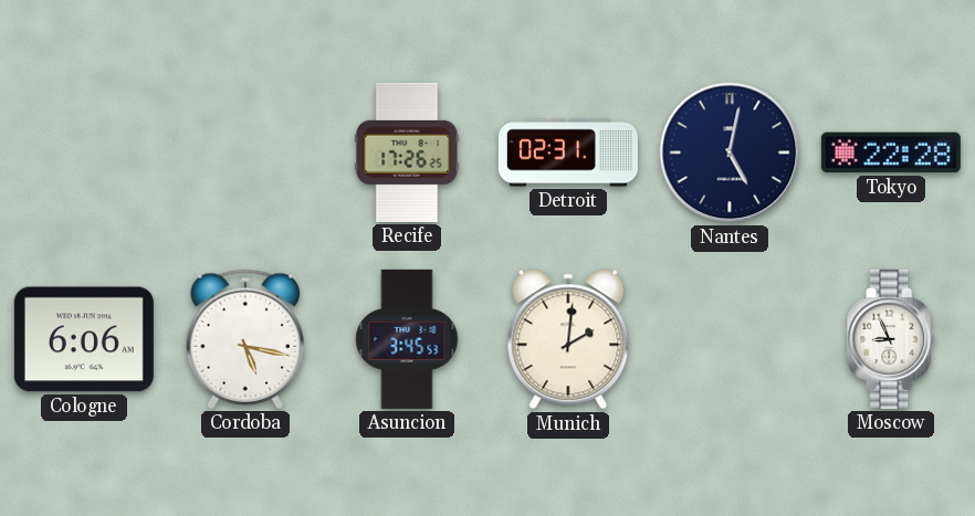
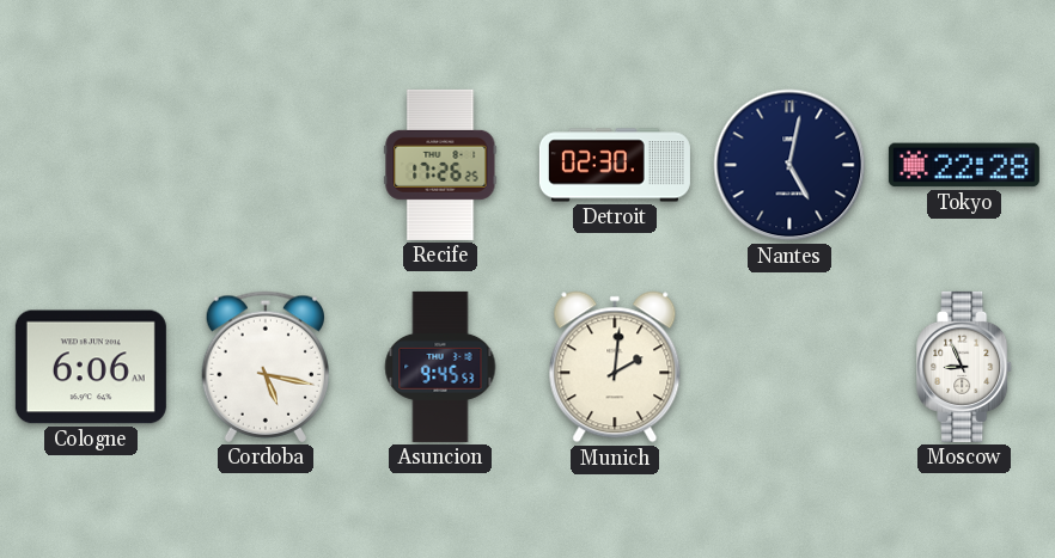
Detroit: 02:31 -> 02:30
Asuncion: 3:45 -> 9:45
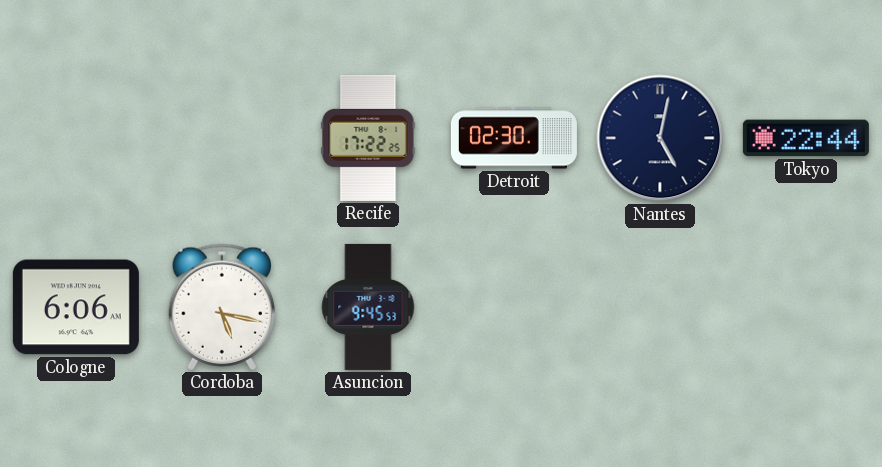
Recife: 17:26 -> 17:22
Tokyo: 22:28 -> 22:44
Munich: 2:01 -> none
Moscow: 8:56 -> none
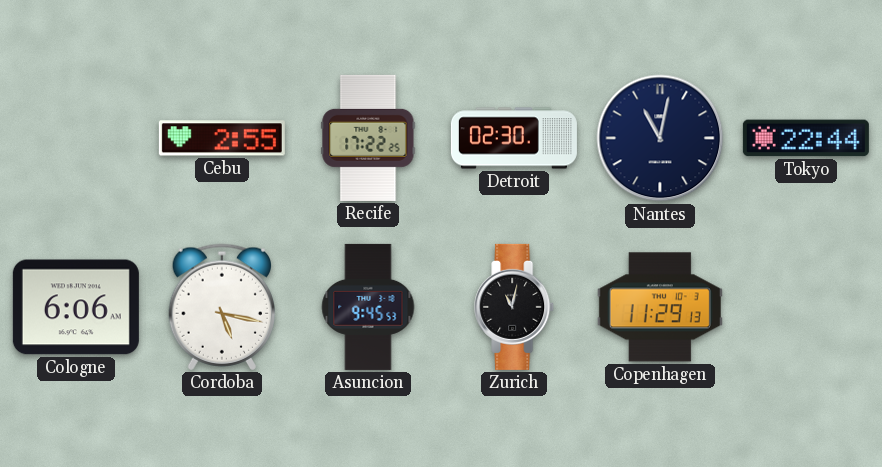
Cebu: none -> 2:55
Nantes: 5:02 -> 11:02
Zurich: none -> 11:02
Copenhagen: none -> 11:29
